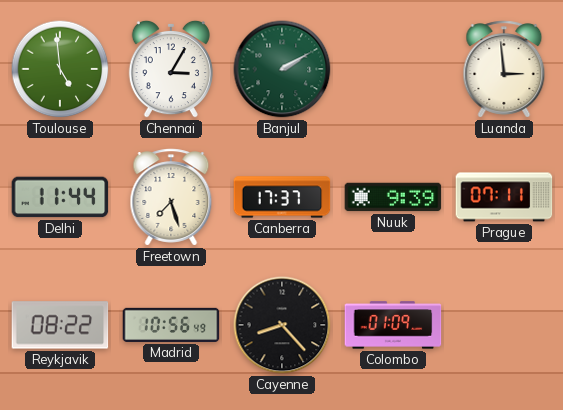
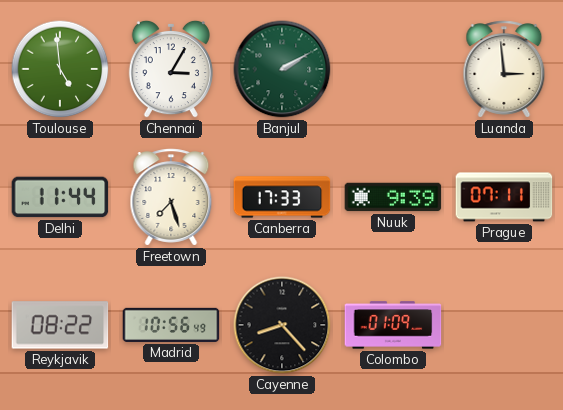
Canberra: 17:37 -> 17:33
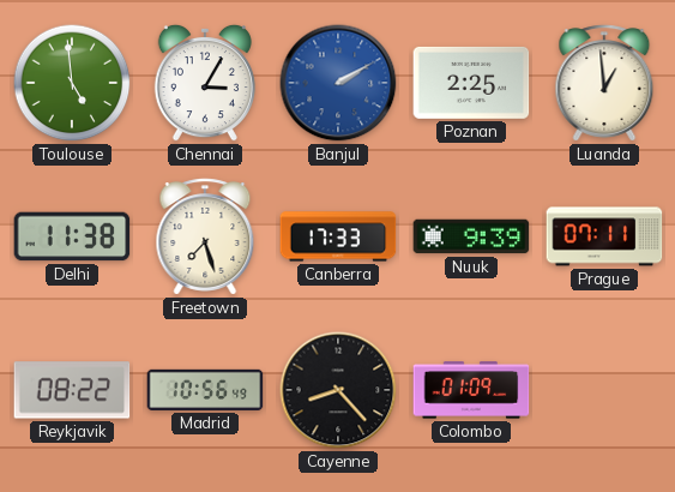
Banjul dial: green -> blue
Poznan: none -> 2:25
Luanda: 2:59 -> 12:59
Delhi: 11:44 -> 11:38
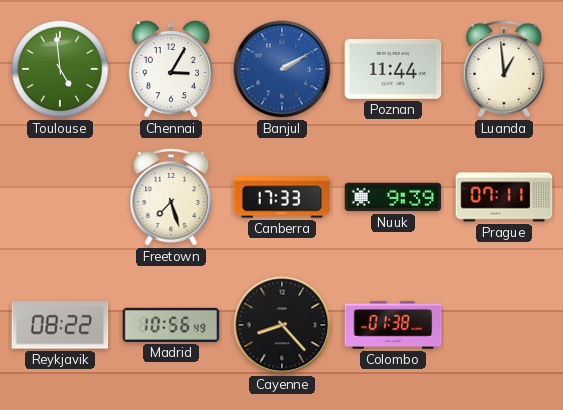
Poznan: 2:25 -> 11:44
Delhi: 11:38 -> none
Colombo: 01:09 -> 01:38
